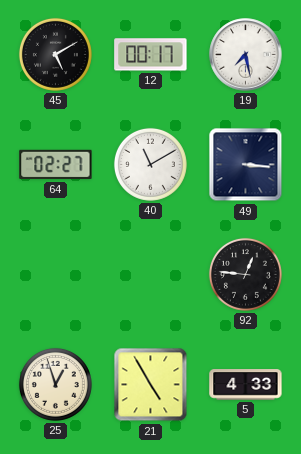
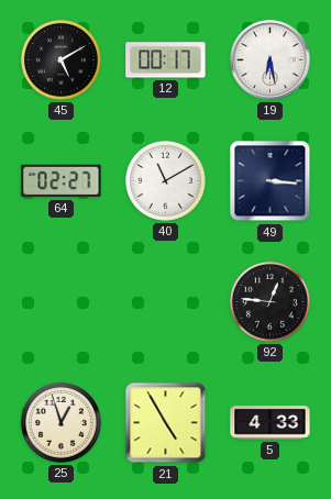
19: 7:28 -> 6:28
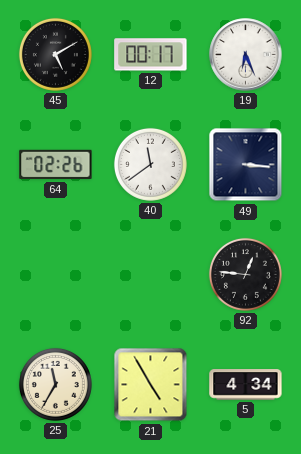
19: 6:28 -> 6:26
64: 02:27 -> 02:26
40: 11:10 -> 11:39
25: 12:57 -> 11:35
5: 4:33 -> 4:34
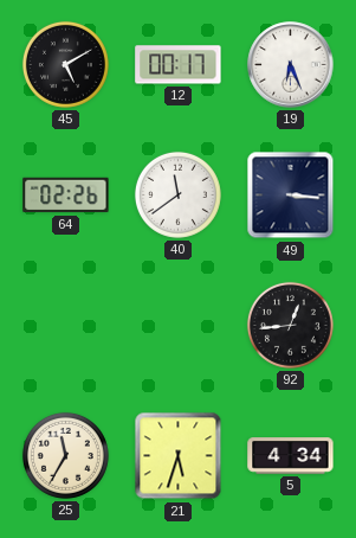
92: 12:46 -> 12:44
21: 4:55 -> 5:33
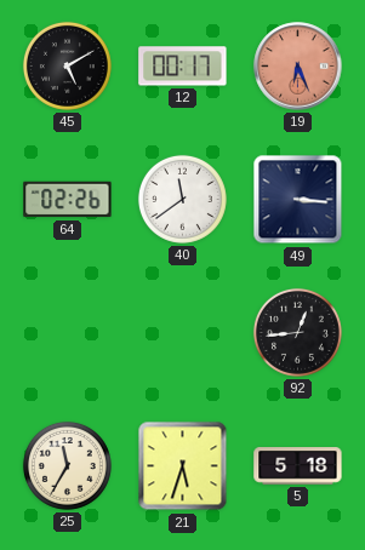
19 dial: white -> salmon
5: 4:34 -> 5:18
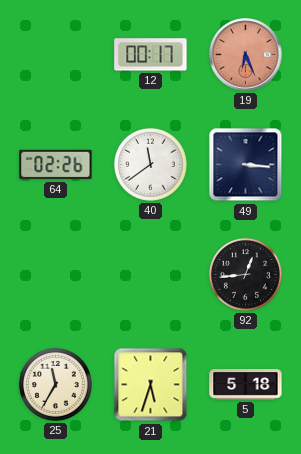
45: 5:10 -> none
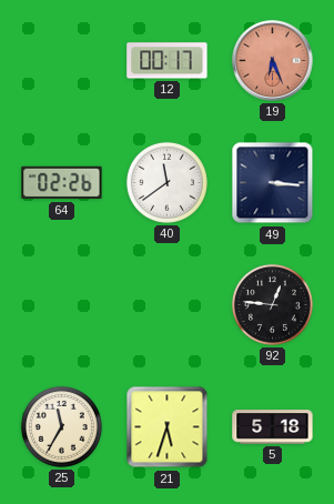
92: 12:44 -> 12:46
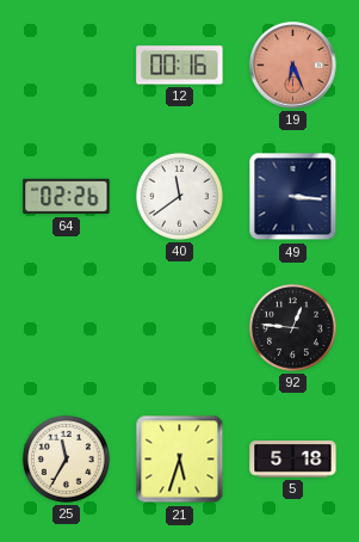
12: 00:17 -> 00:16
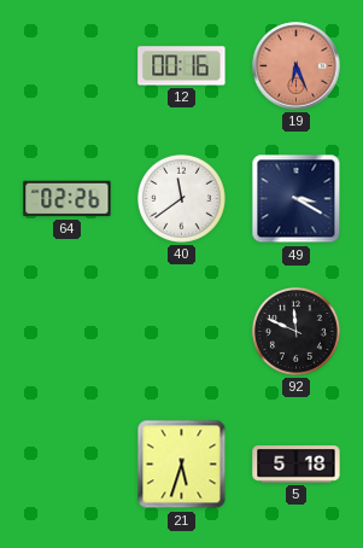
49: 3:16 -> 3:20
92: 12:46 -> 11:49
25: 11:35 -> none
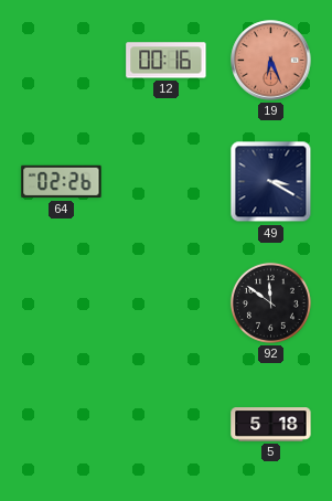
40: 11:39 -> none
92: 11:49 -> 11:51
21: 5:33 -> none
